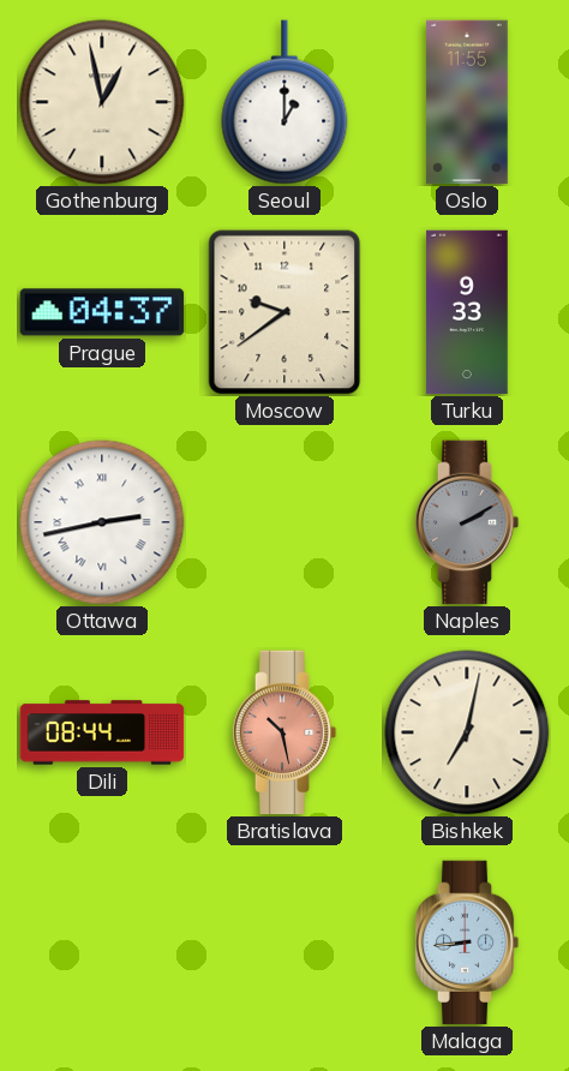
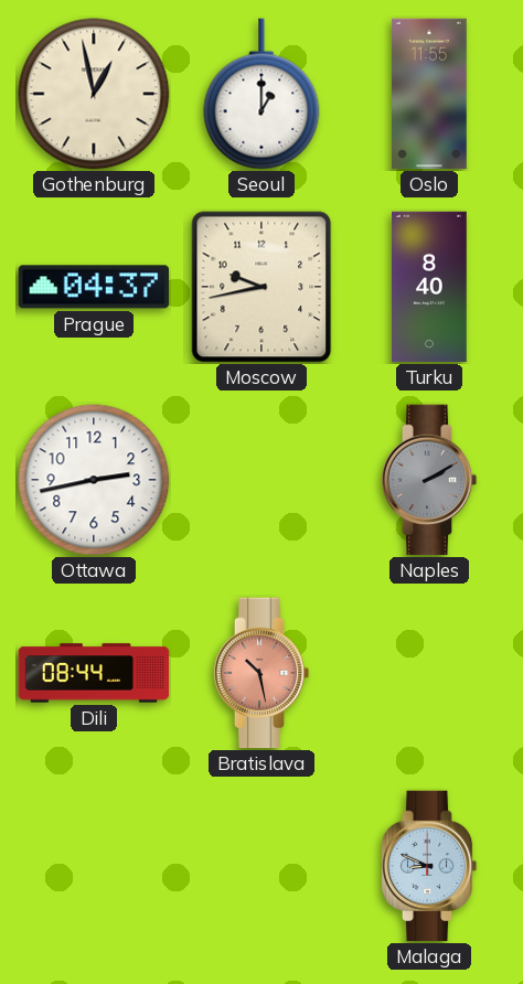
Moscow: 9:39 -> 9:43
Turku: 9:33 -> 8:40
Ottawa numerals: Roman -> Arabic
Bishkek: 7:02 -> none
Malaga: 8:44 -> 8:49
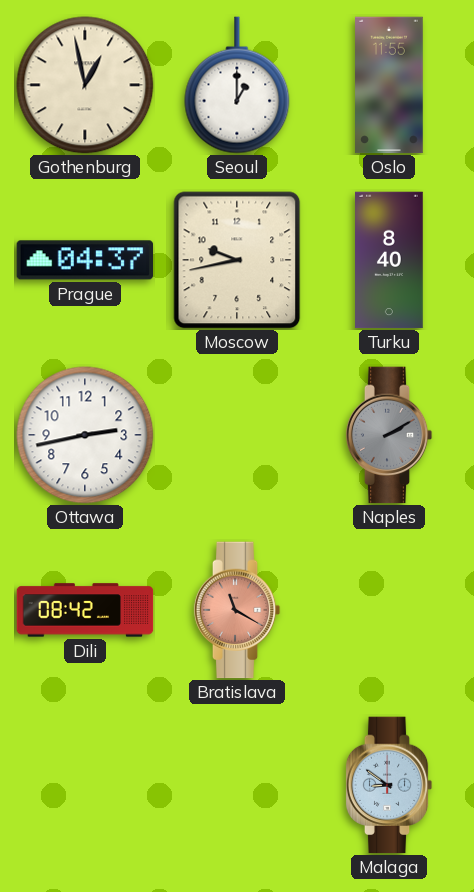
Dili: 08:44 -> 08:42
Bratislava: 10:28 -> 11:20
Malaga: 8:49 -> 8:51
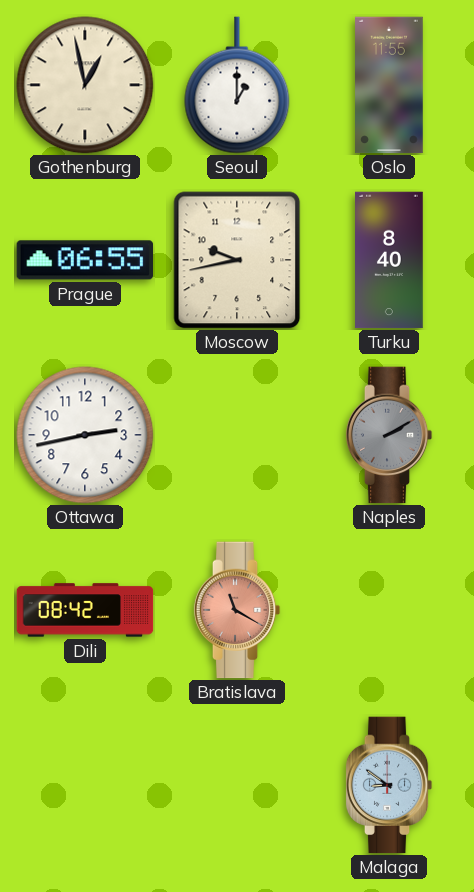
Prague: 04:37 -> 06:55
